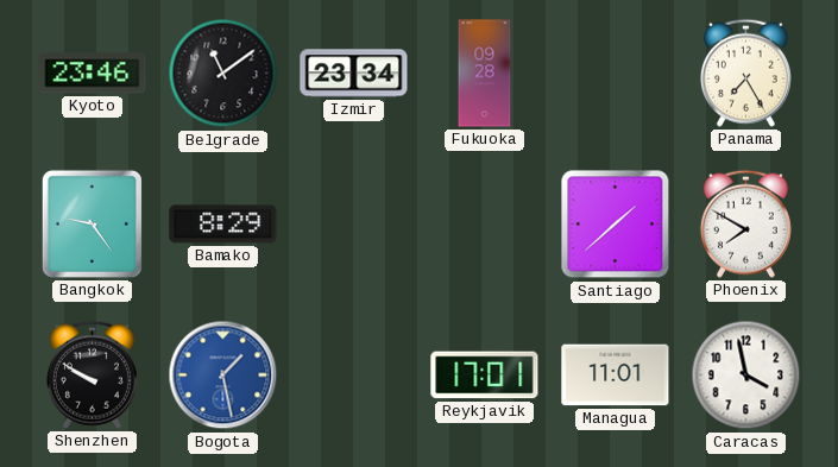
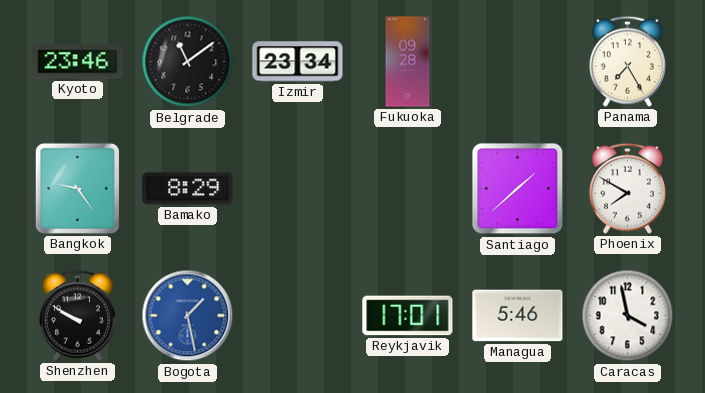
Managua: 11:01 -> 5:46
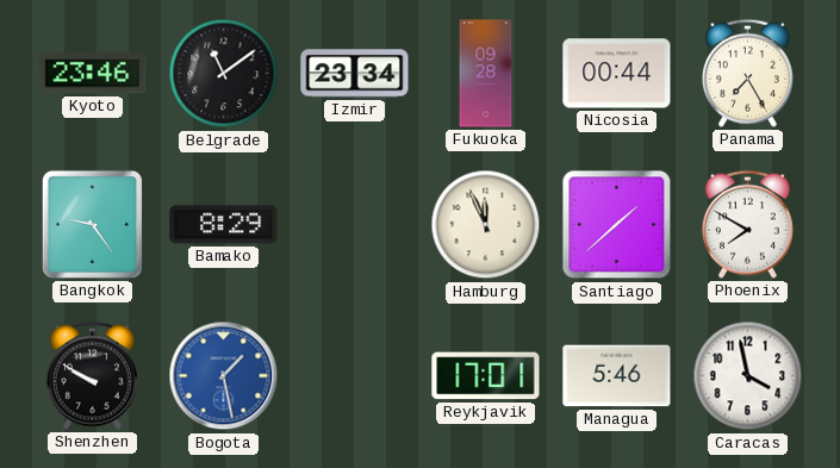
Nicosia: none -> 00:44
Hamburg: none -> 11:56
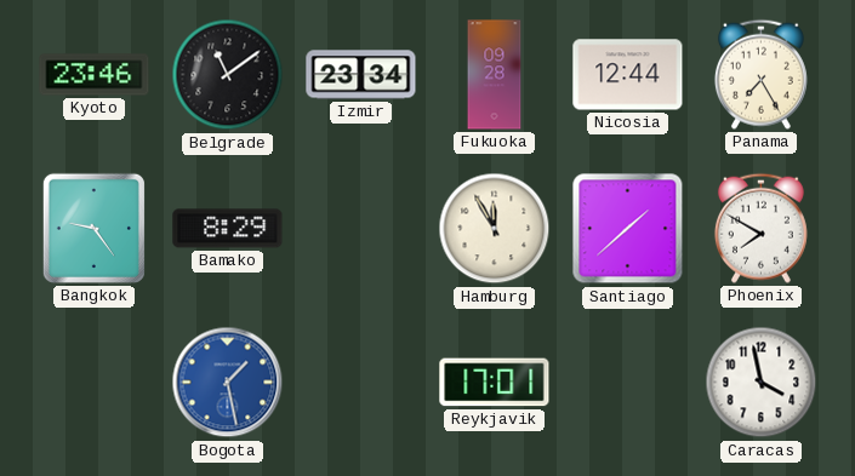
Nicosia: 00:44 -> 12:44
Hamburg: 11:56 -> 11:55
Shenzhen: 9:50 -> none
Managua: 5:46 -> none
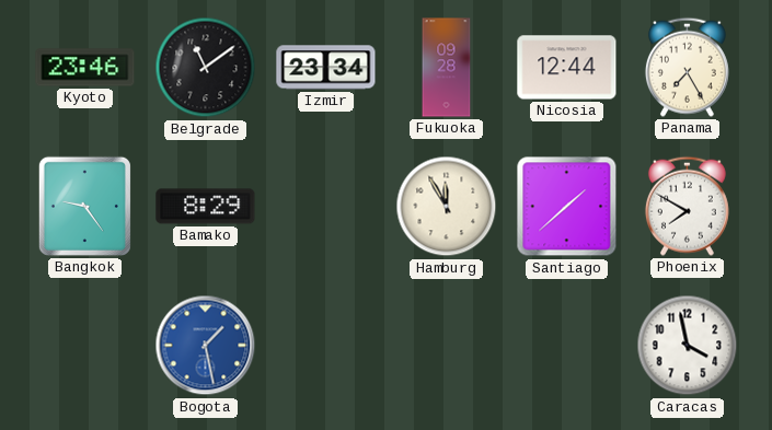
Reykjavik: 17:01 -> none
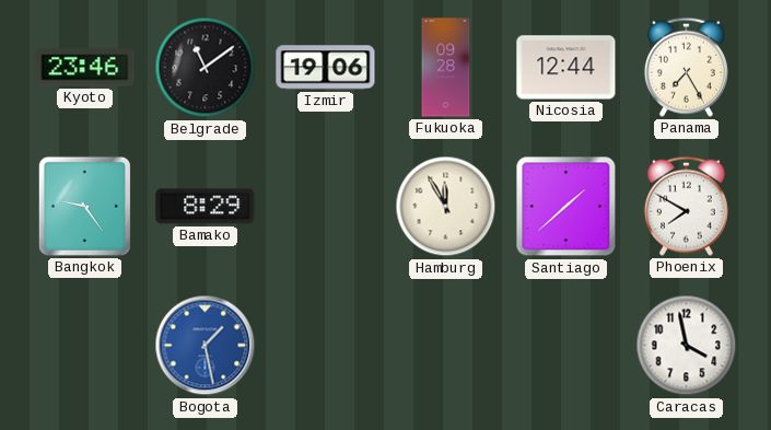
Izmir: 23:34 -> 19:06
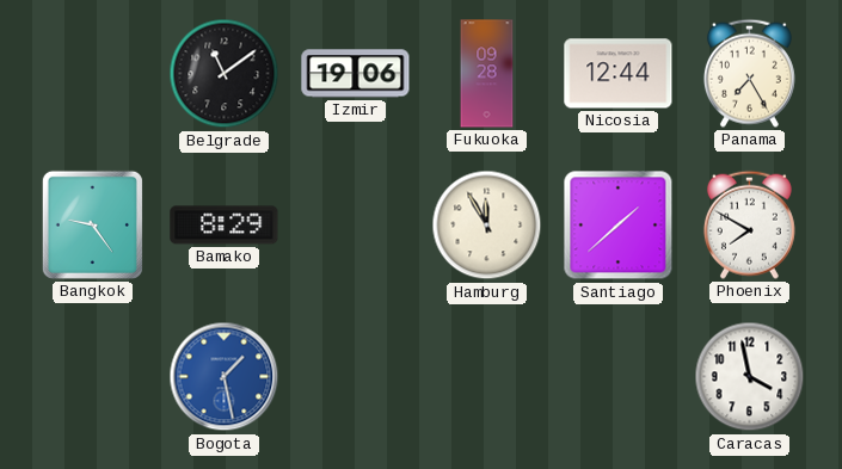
Kyoto: 23:46 -> none
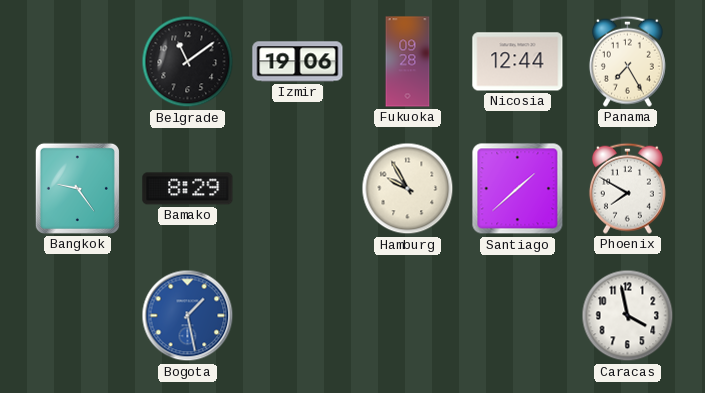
Hamburg: 11:55 -> 9:55
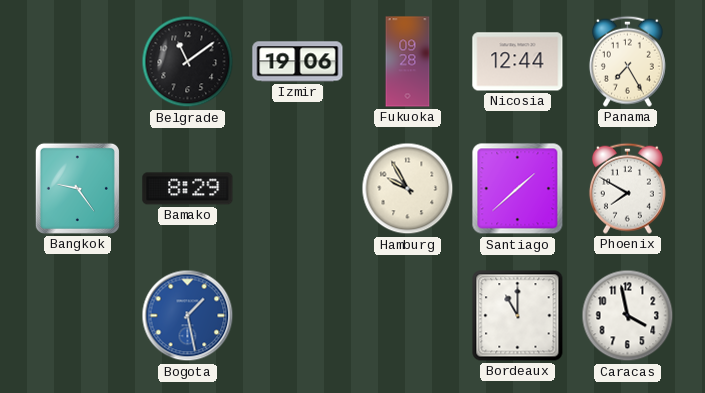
Bordeaux: none -> 11:00
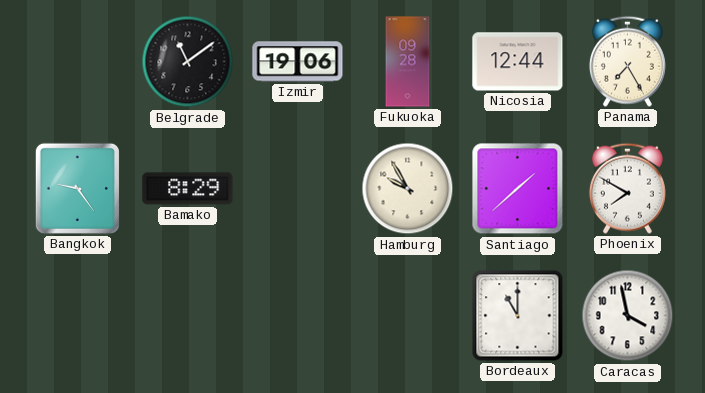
Bogota: 1:28 -> none
